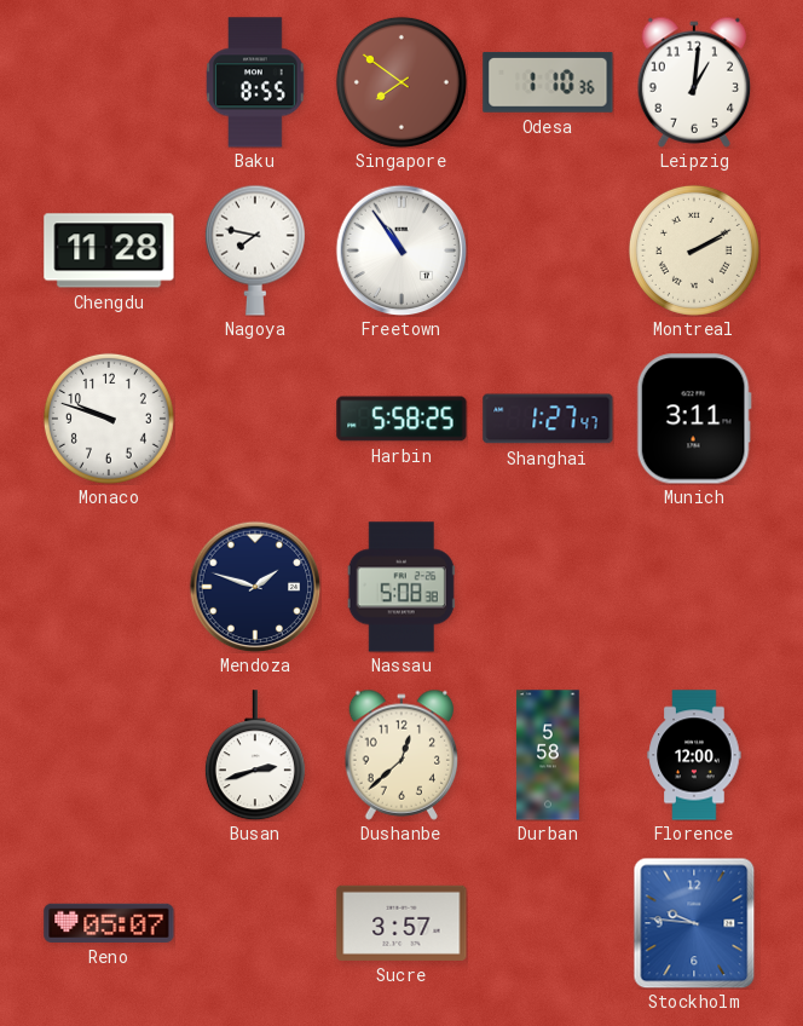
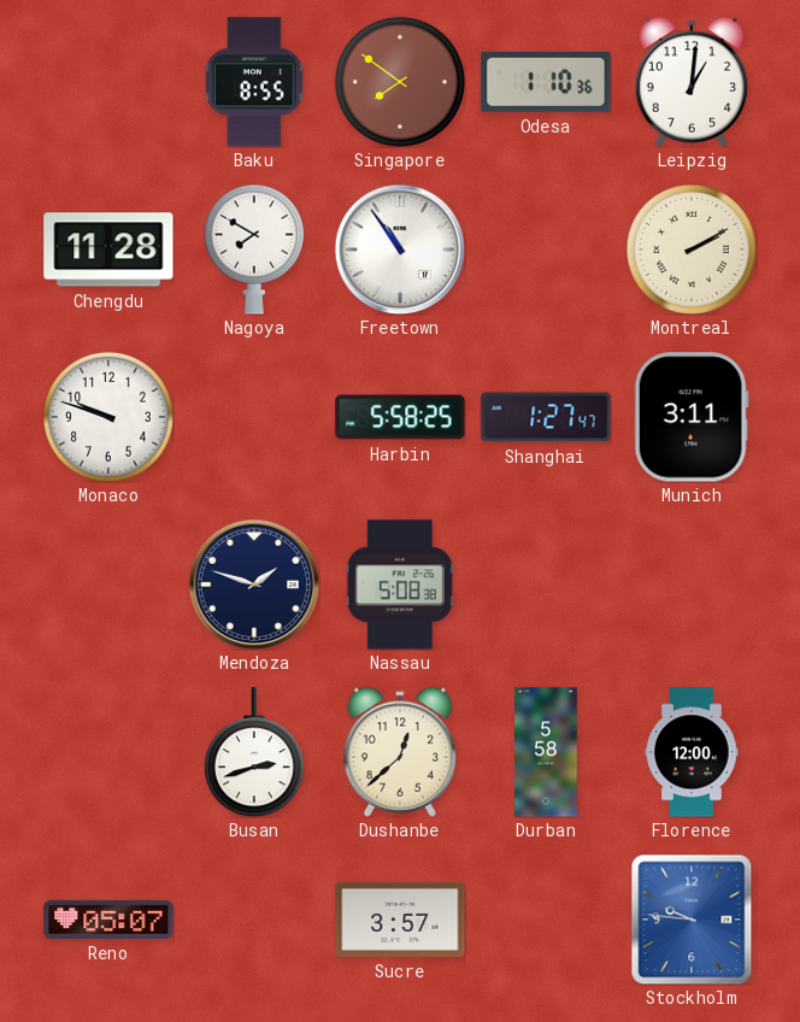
Nagoya: 7:47 -> 7:50
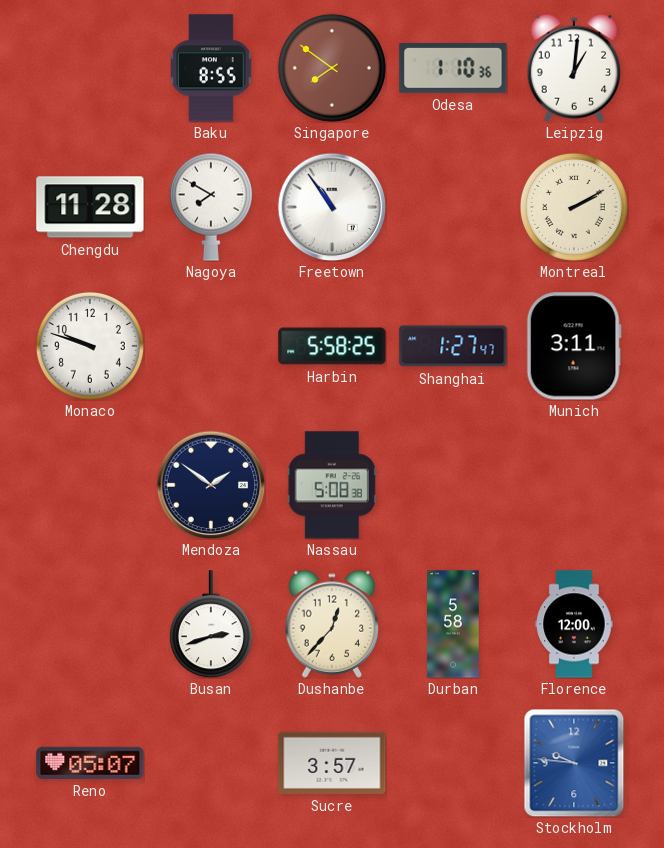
Mendoza: 1:48 -> 1:51
Dushanbe: 12:38 -> 12:37
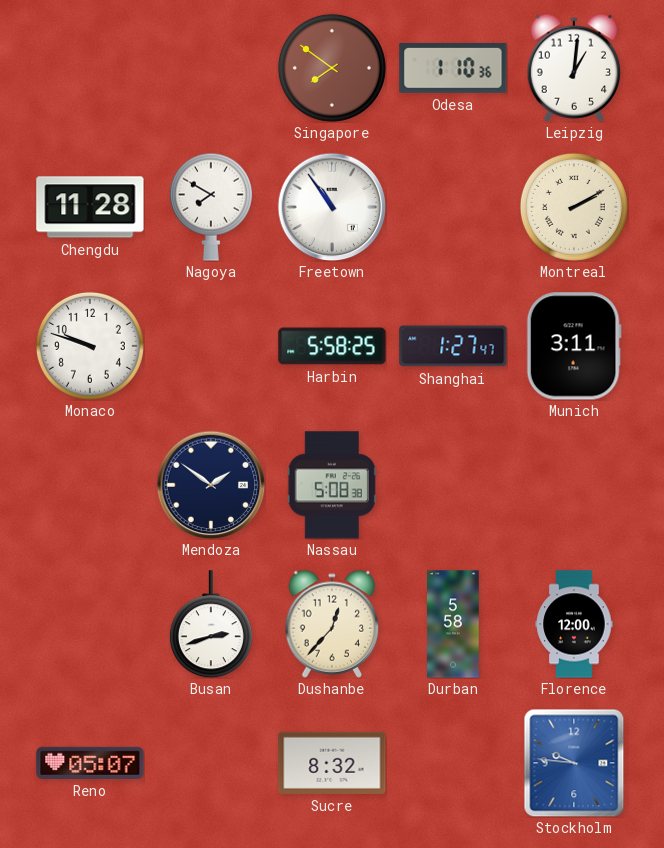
Baku: 8:55 -> none
Sucre: 3:57 -> 8:32
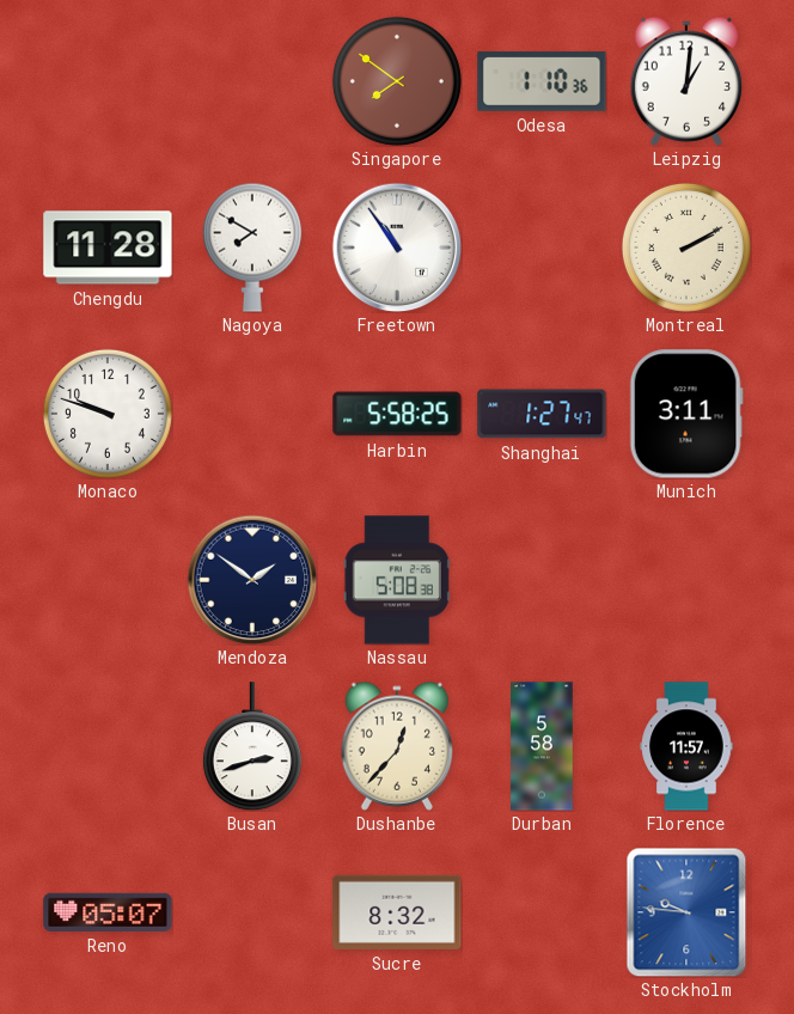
Florence: 12:00 -> 11:57
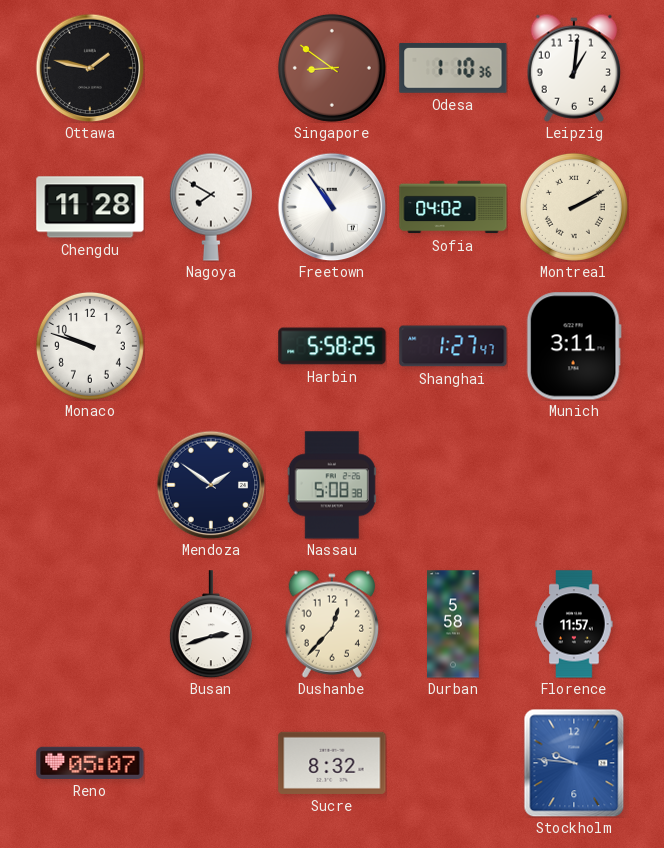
Ottawa: none -> 1:47
Singapore: 7:51 -> 8:51
Sofia: none -> 04:02
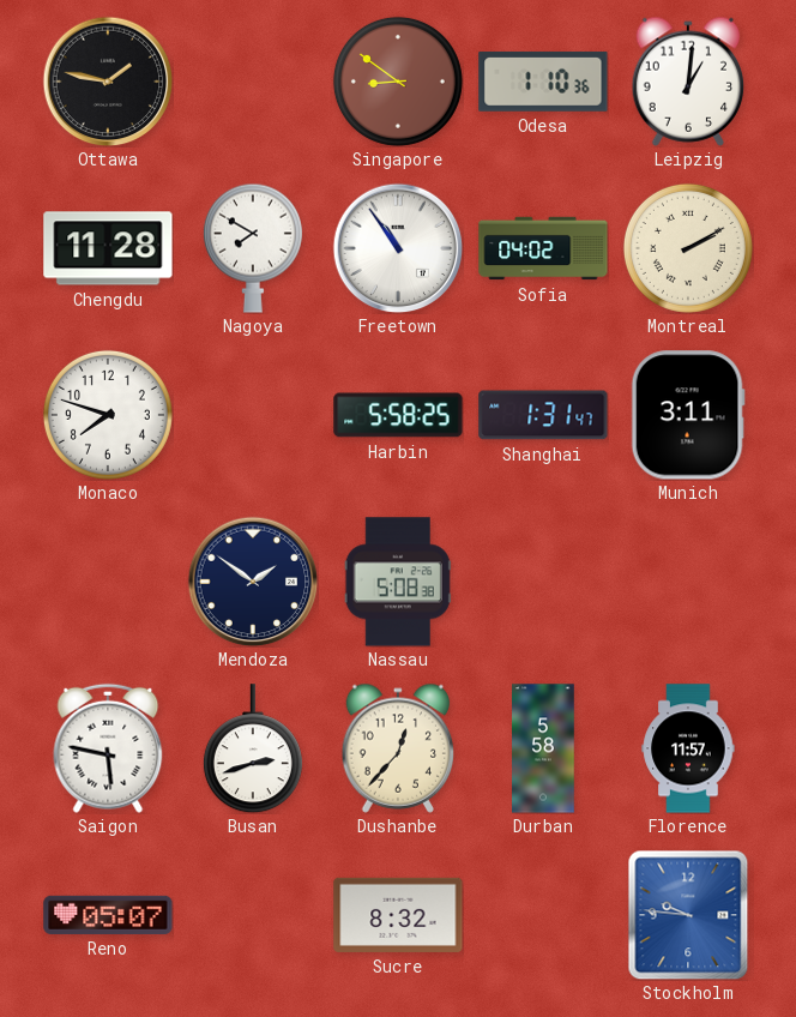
Monaco: 9:48 -> 7:48
Shanghai: 1:27 -> 1:31
Saigon: none -> 5:47
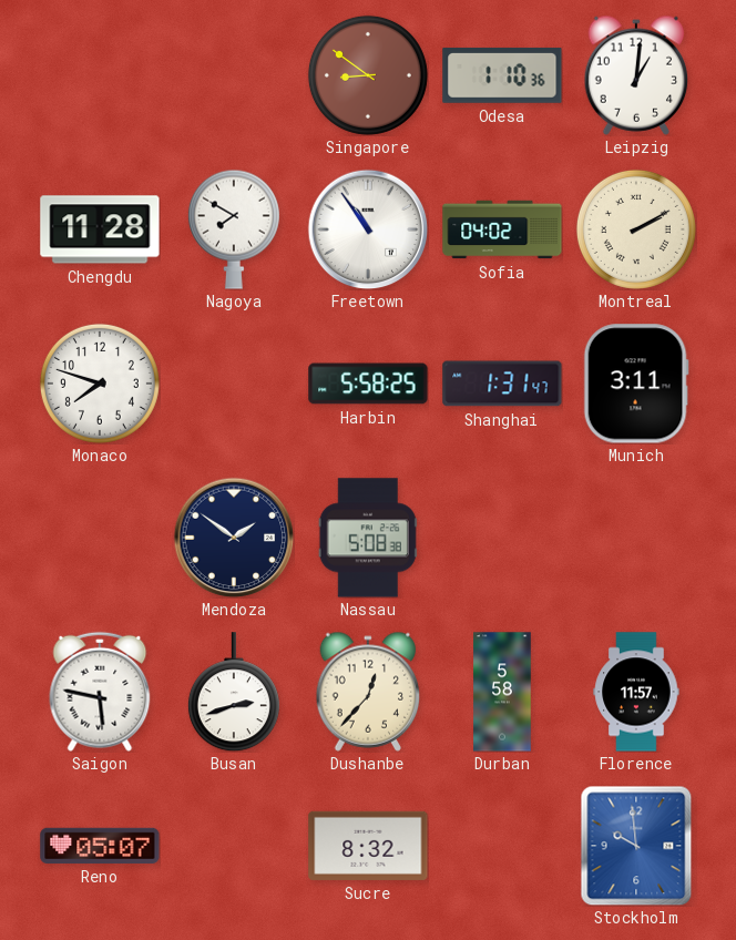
Ottawa: 1:47 -> none
Stockholm: 9:46 -> 9:59
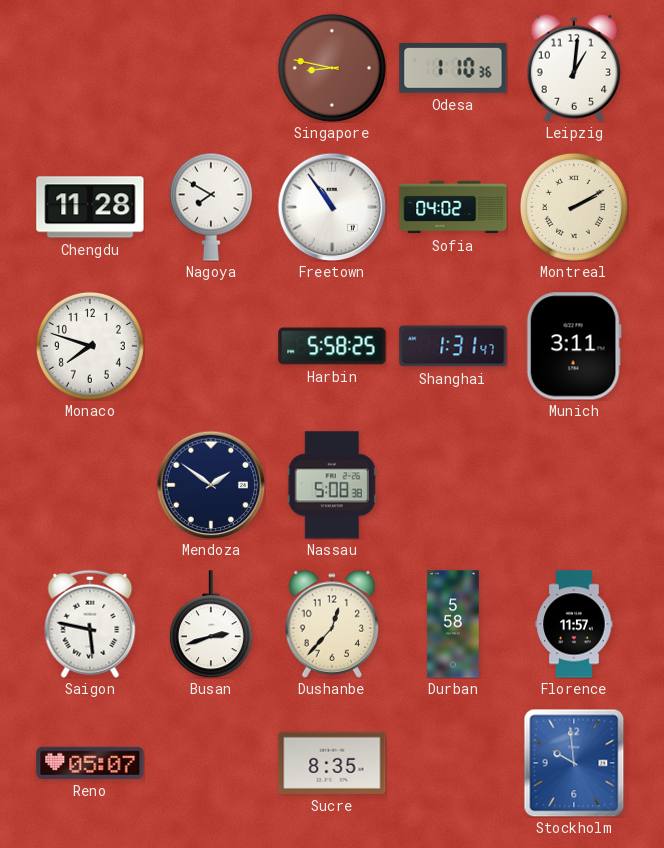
Singapore: 8:51 -> 8:47
Sucre: 8:32 -> 8:35
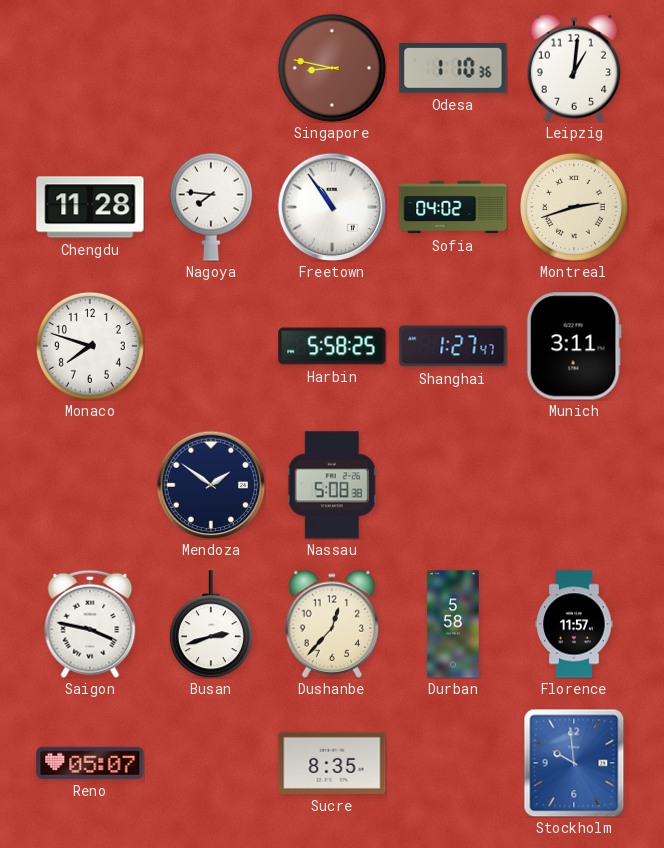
Nagoya: 7:50 -> 7:46
Montreal: 2:10 -> 2:42
Shanghai: 1:31 -> 1:27
Saigon: 5:47 -> 3:47
